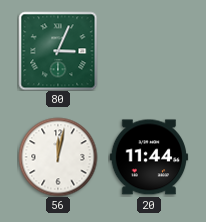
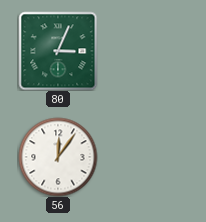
56: 12:02 -> 12:06
20: 11:44 -> none
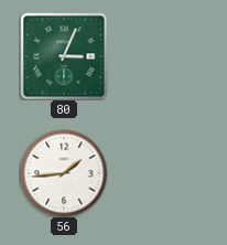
56: 12:06 -> 1:44
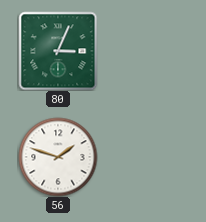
56: 1:44 -> 1:48
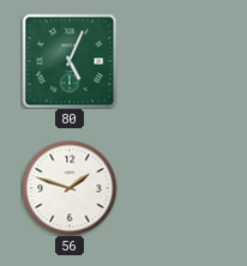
80: 3:04 -> 5:04
